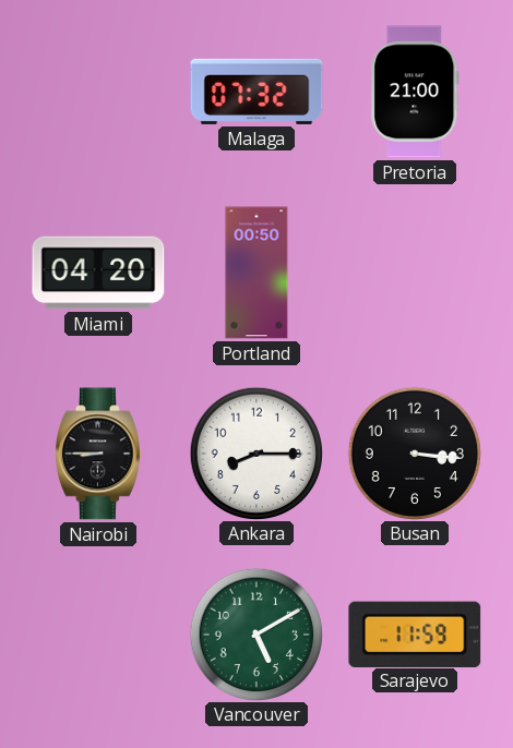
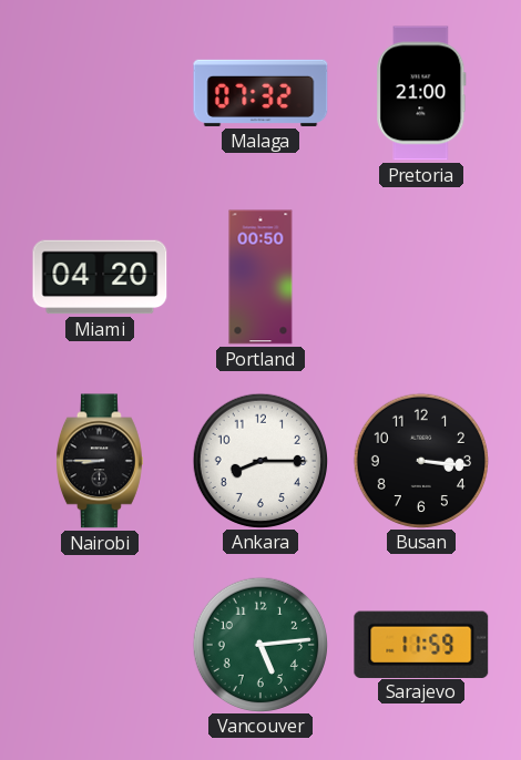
Vancouver: 5:10 -> 5:14
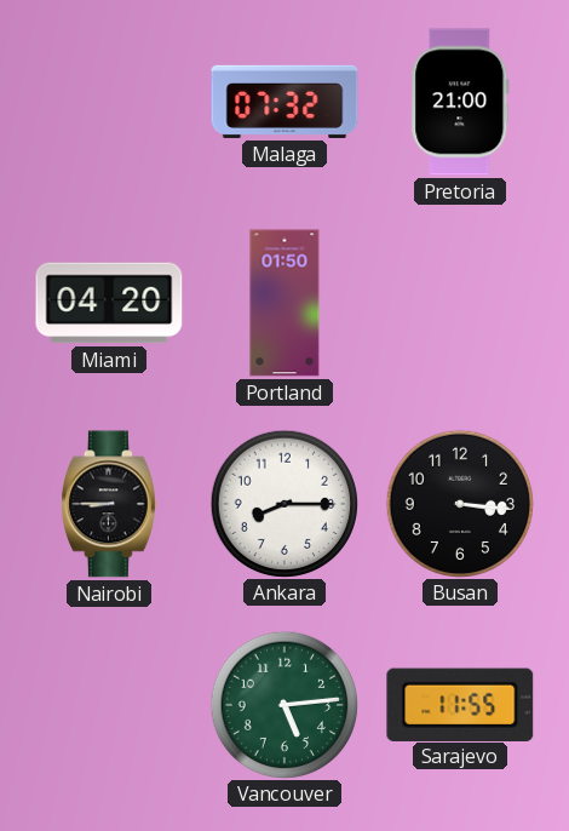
Portland: 00:50 -> 01:50
Sarajevo: 11:59 -> 11:55
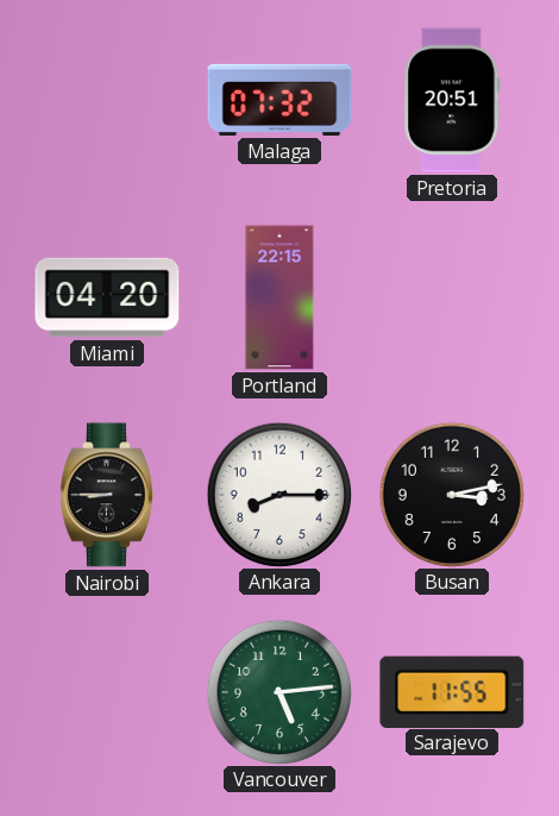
Pretoria: 21:00 -> 20:51
Portland: 01:50 -> 22:15
Busan: 3:16 -> 3:13
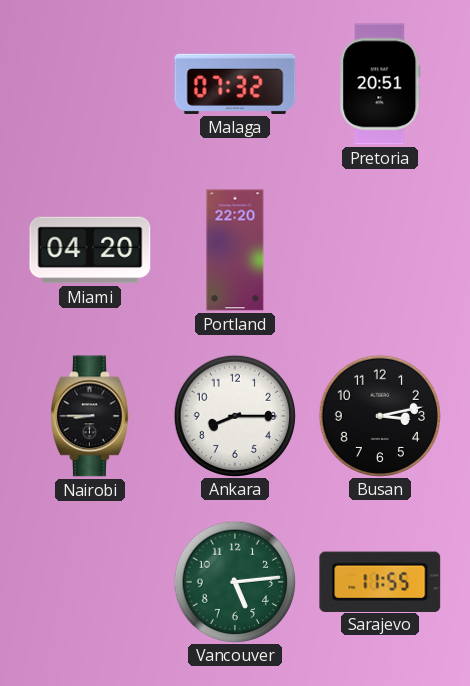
Portland: 22:15 -> 22:20
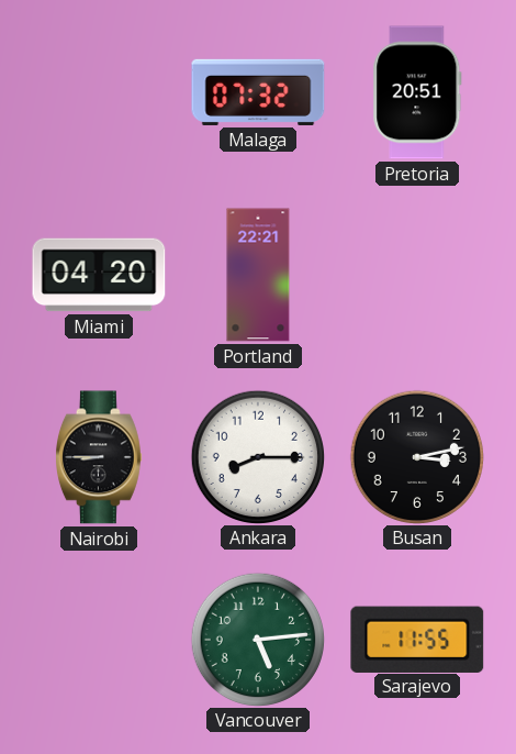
Portland: 22:20 -> 22:21
